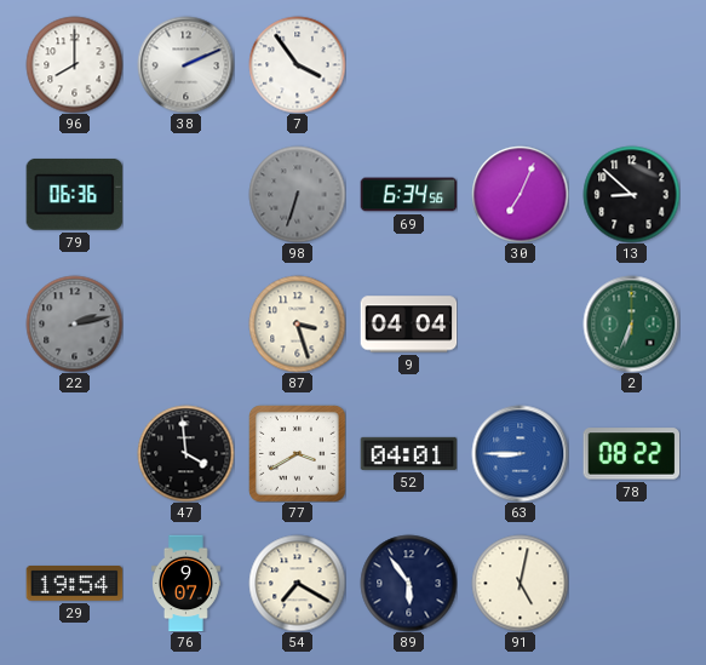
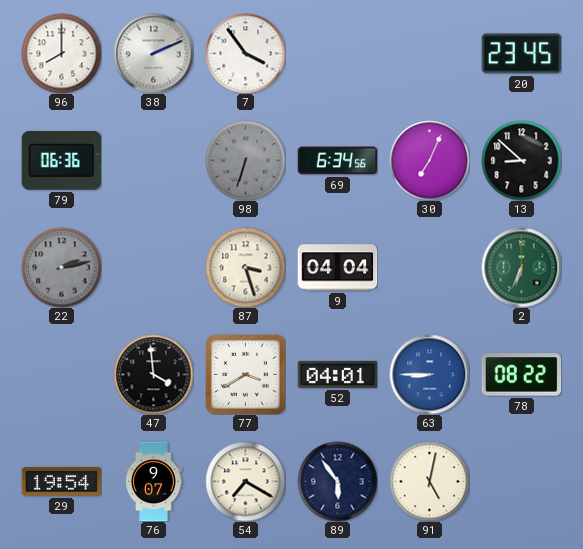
20: none -> 23:45
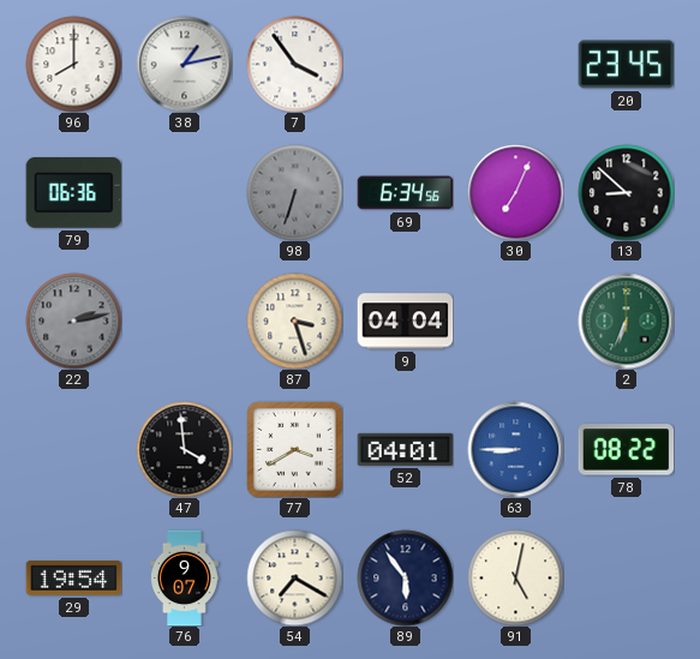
38: 2:11 -> 1:13
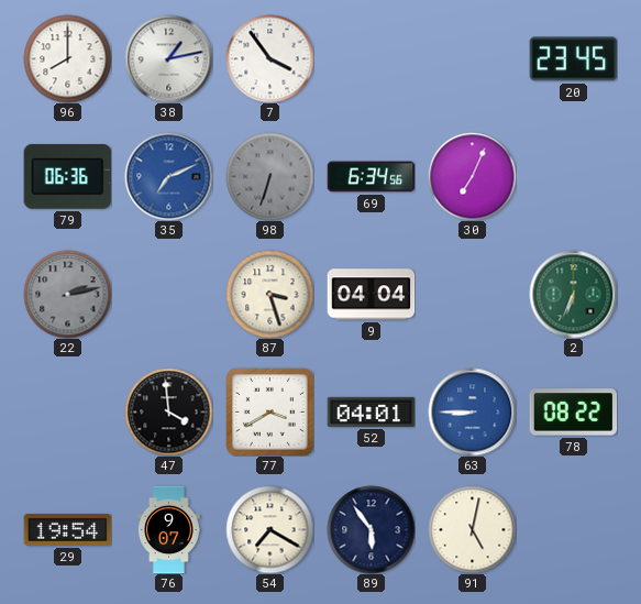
35: none -> 7:11
13: 8:52 -> none
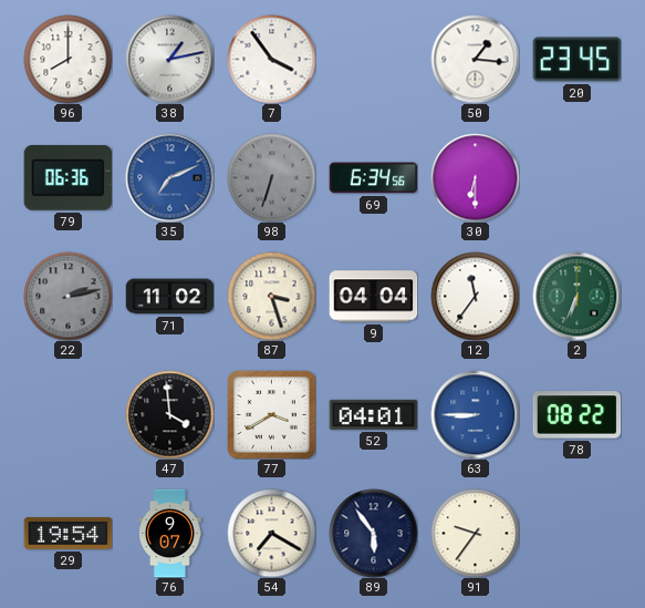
50: none -> 1:16
30: 7:04 -> 6:30
71: none -> 11:02
12: none -> 11:36
91: 5:02 -> 9:36
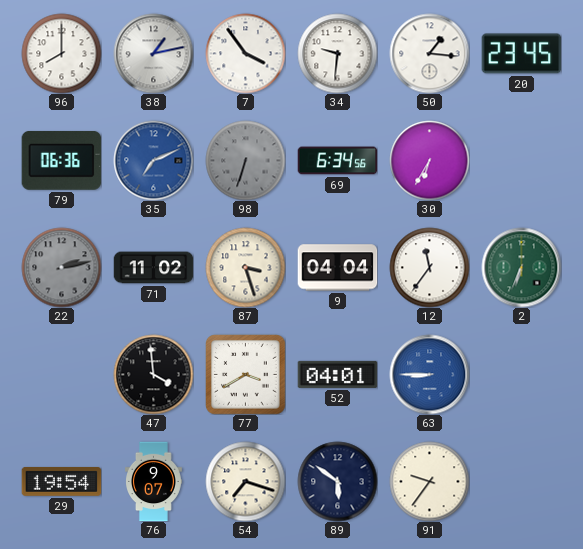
34: none -> 9:31
30: 6:30 -> 6:35
78: 08:22 -> none
54: 7:20 -> 7:18
89: 5:54 -> 5:51
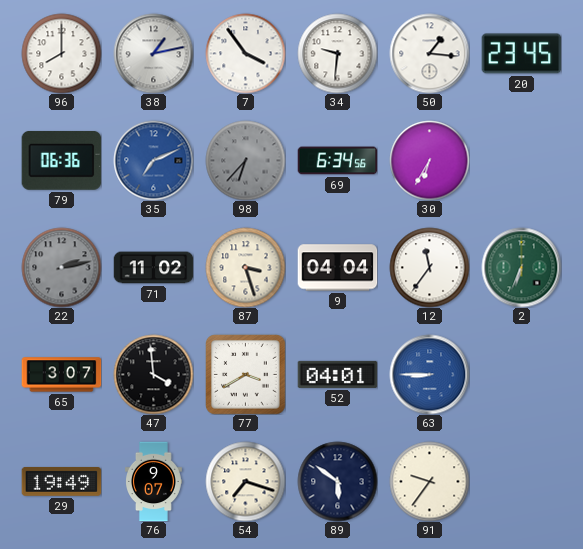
98: 6:33 -> 6:37
65: none -> 3:07
29: 19:54 -> 19:49
